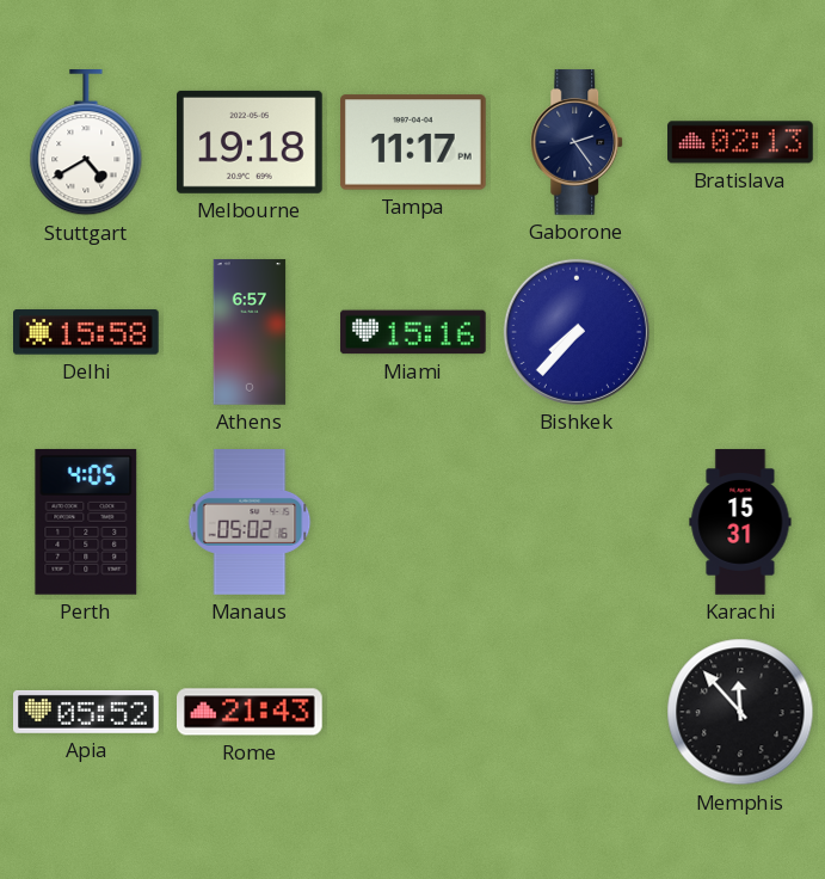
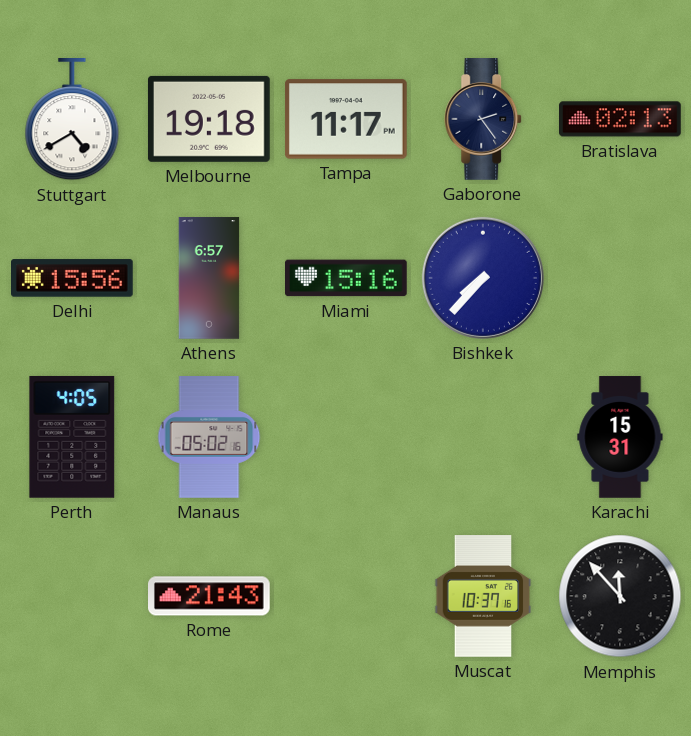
Delhi: 15:58 -> 15:56
Apia: 05:52 -> none
Muscat: none -> 10:37
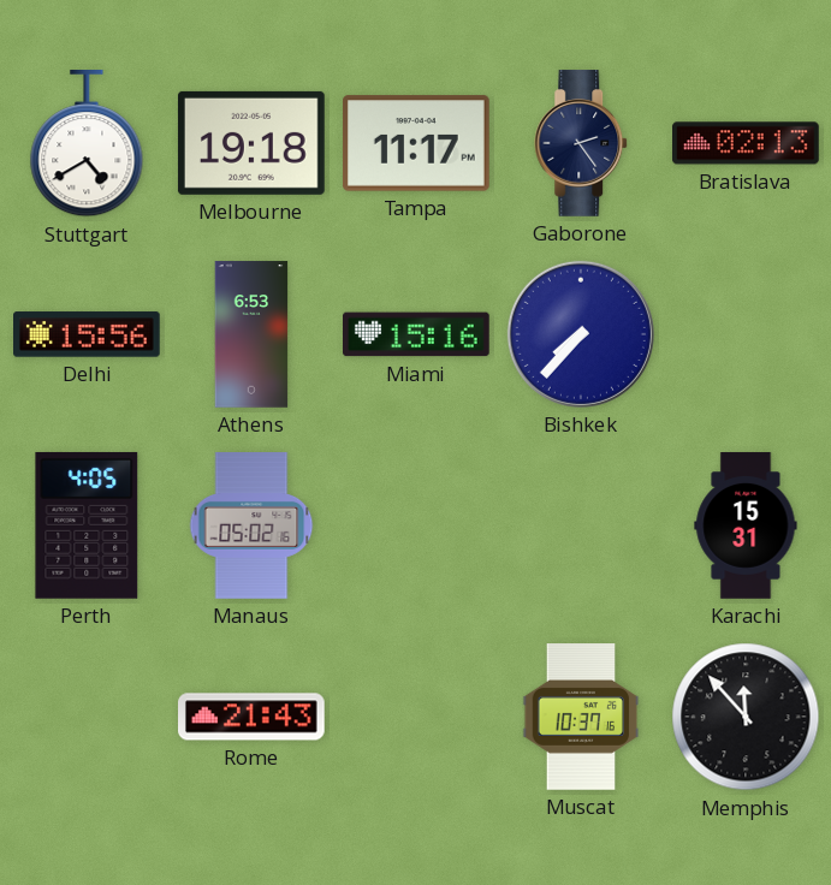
Athens: 6:57 -> 6:53
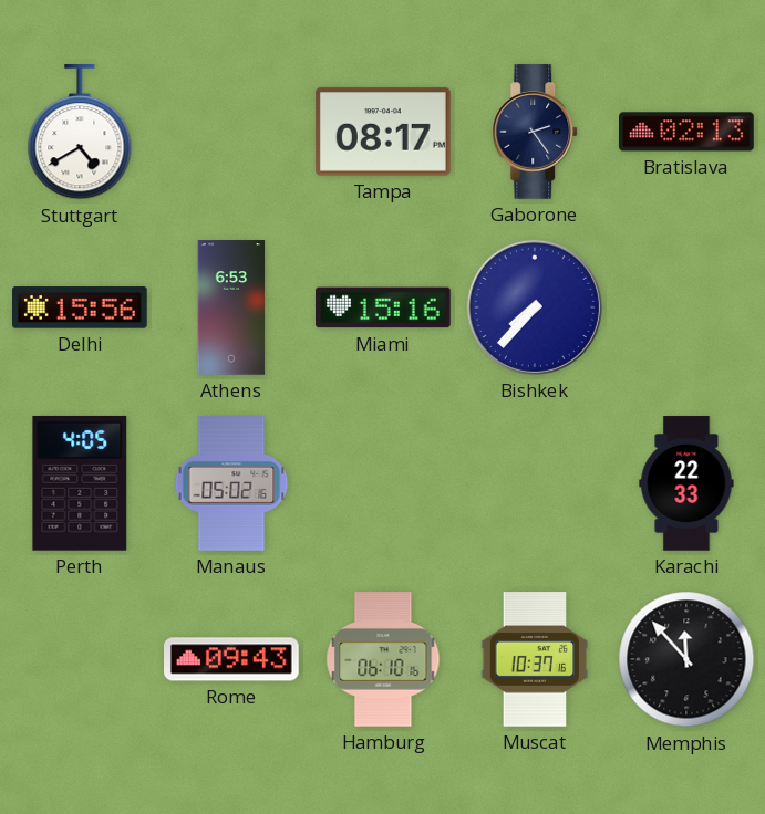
Melbourne: 19:18 -> none
Tampa: 11:17 -> 08:17
Karachi: 15:31 -> 22:33
Rome: 21:43 -> 09:43
Hamburg: none -> 06:10
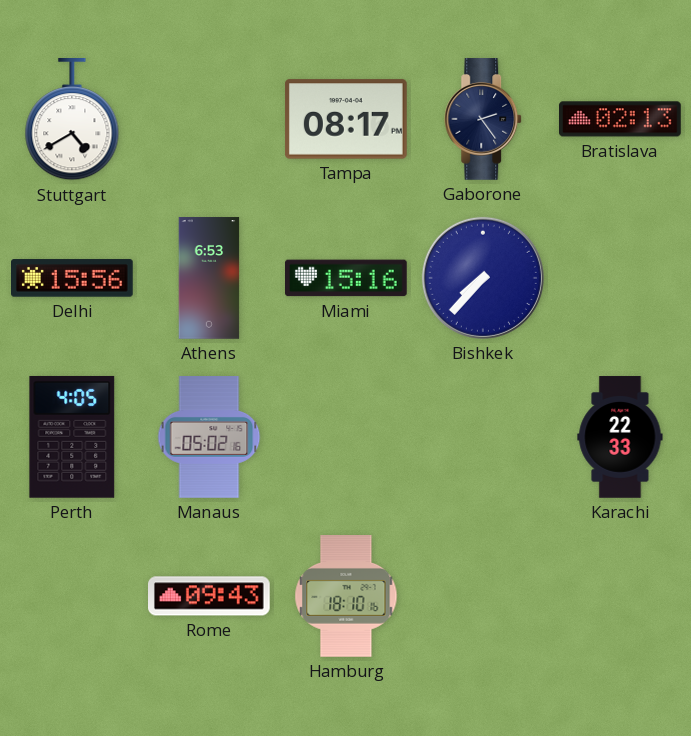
Hamburg: 06:10 -> 18:10
Muscat: 10:37 -> none
Memphis: 11:53 -> none
